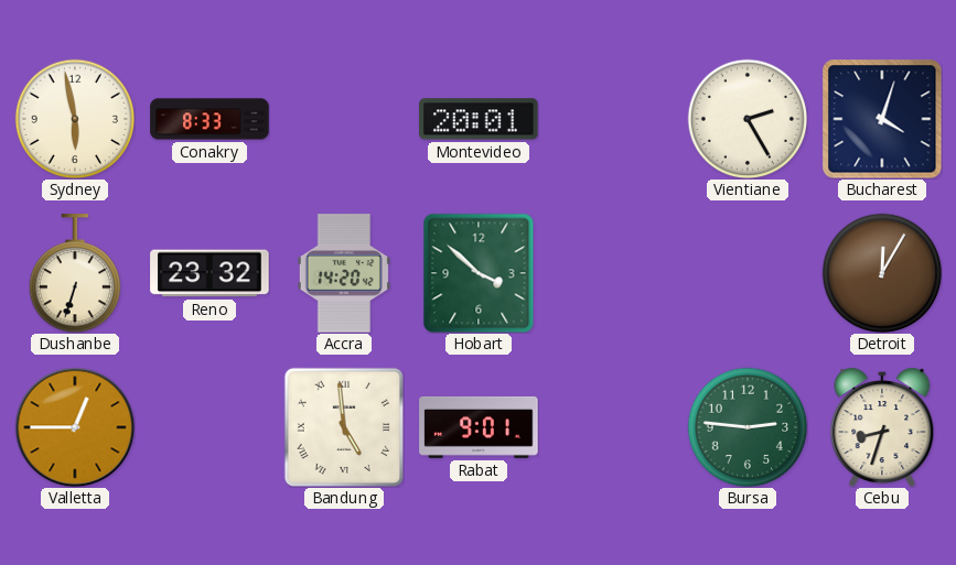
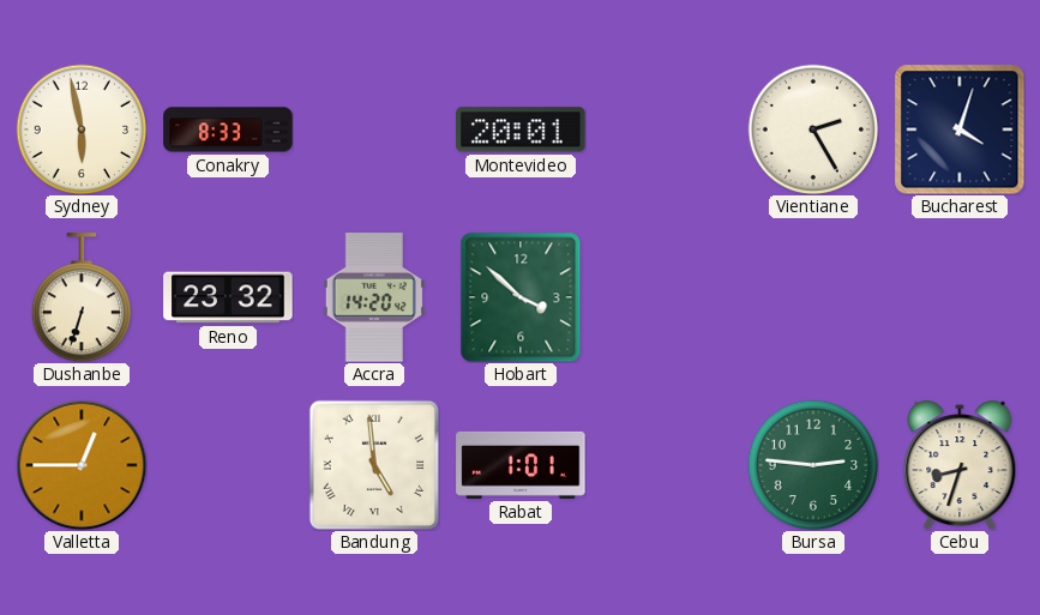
Detroit: 12:05 -> none
Rabat: 9:01 -> 1:01
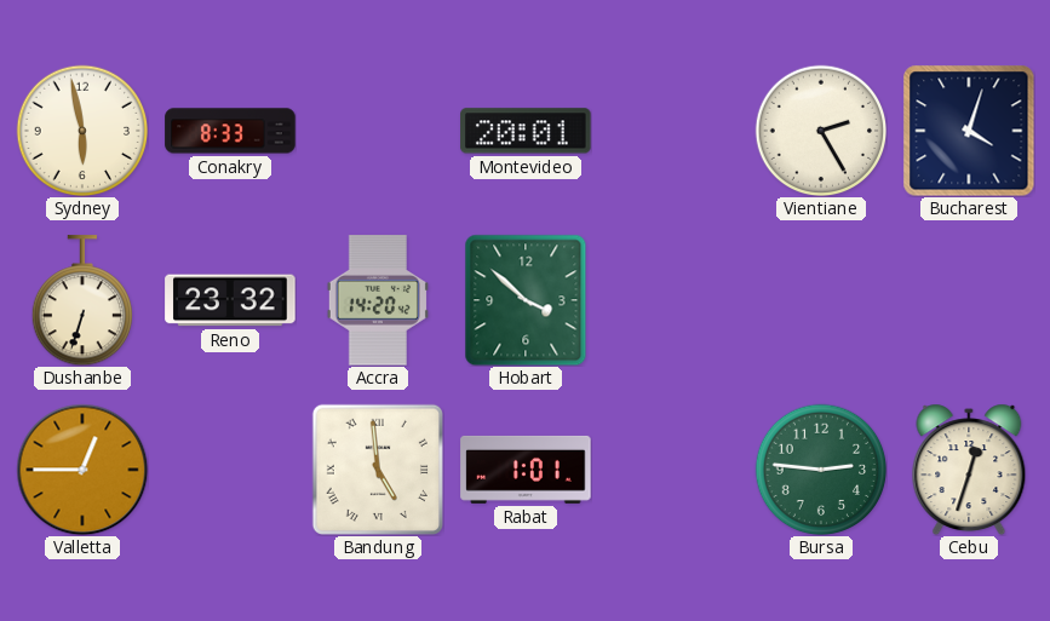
Cebu: 8:33 -> 12:33
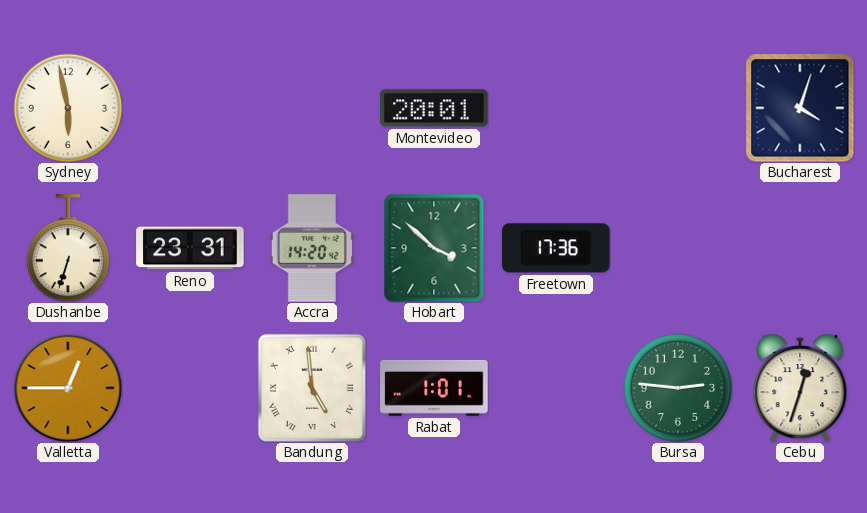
Conakry: 8:33 -> none
Vientiane: 2:25 -> none
Reno: 23:32 -> 23:31
Freetown: none -> 17:36
